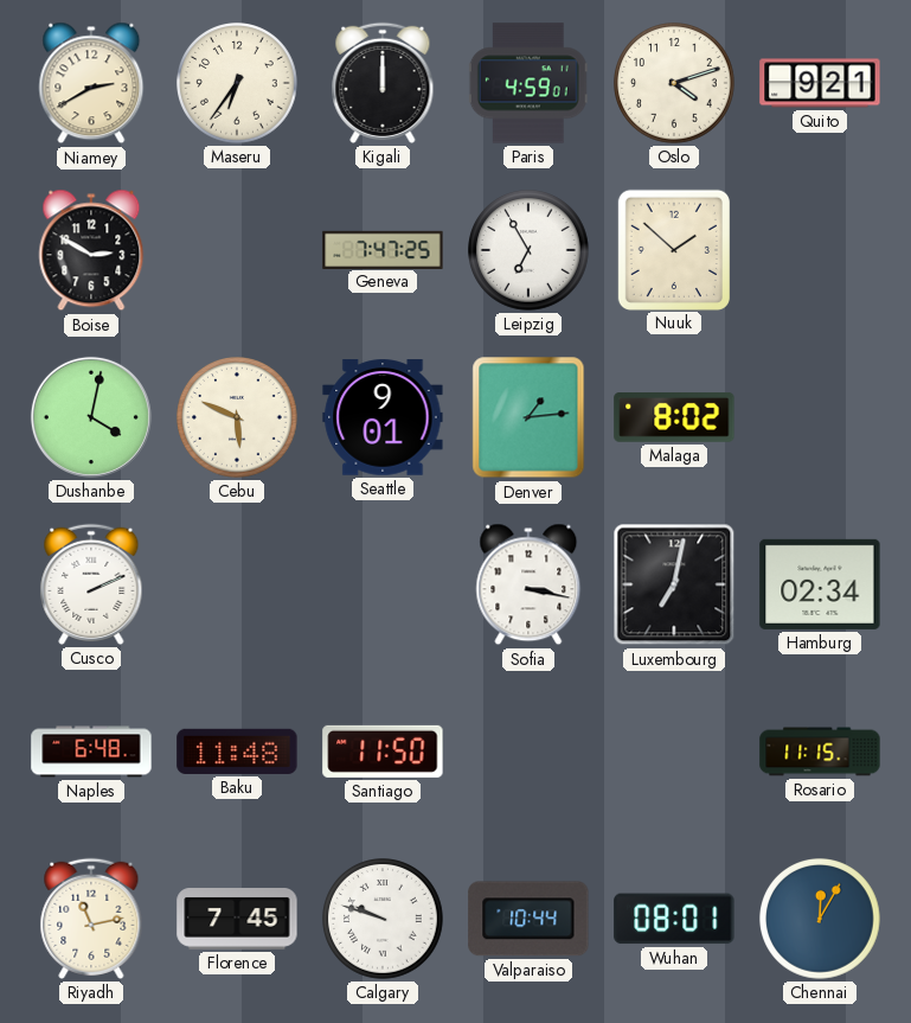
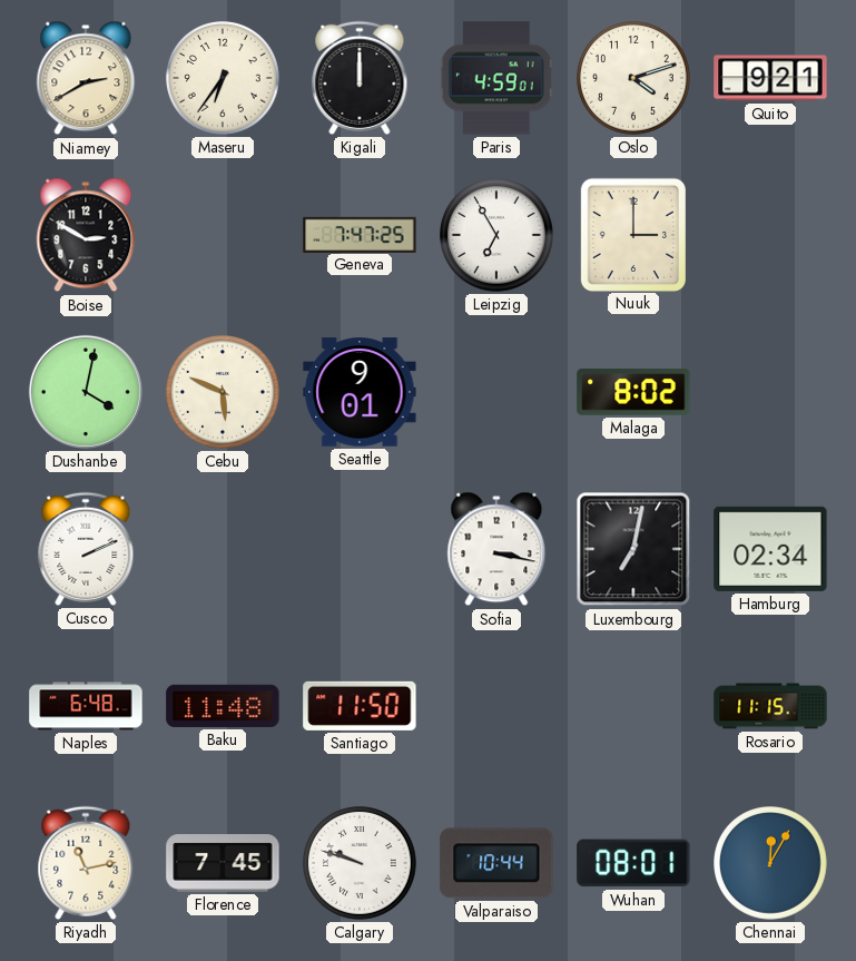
Nuuk: 1:52 -> 3:00
Denver: 1:14 -> none
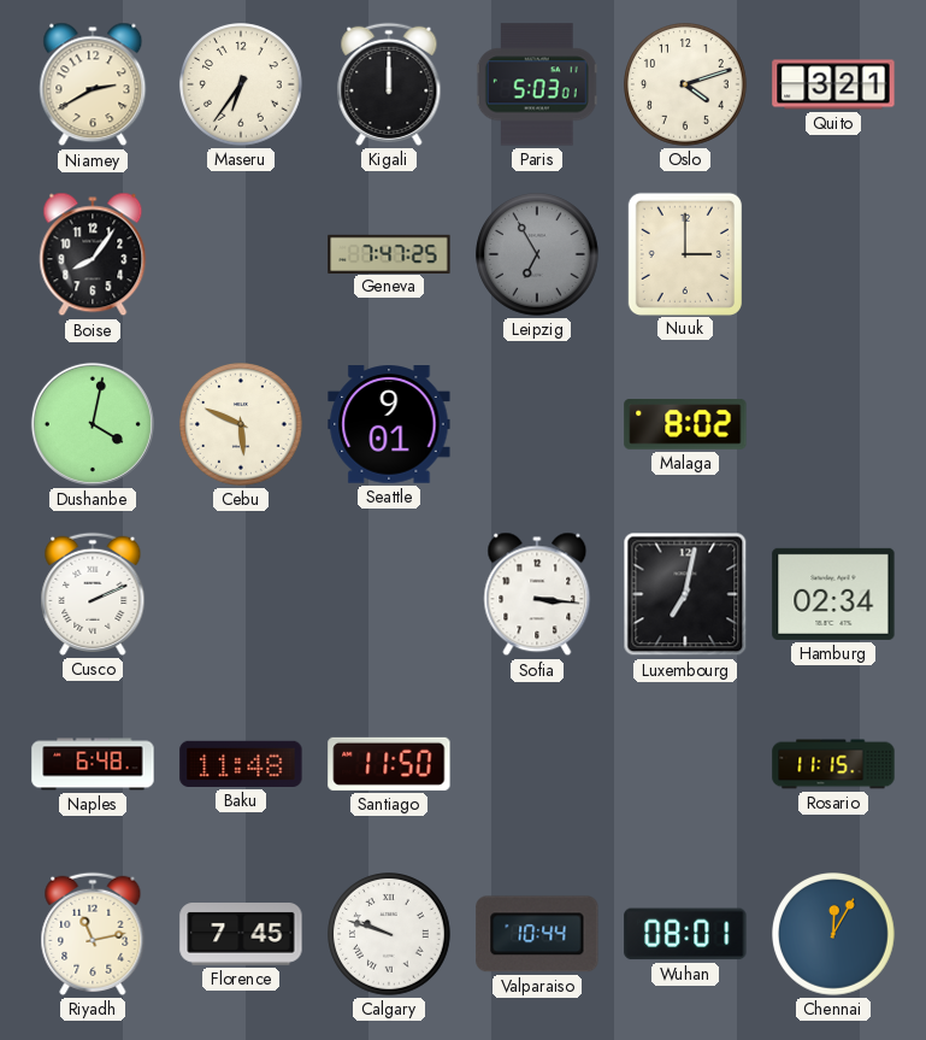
Paris: 4:59 -> 5:03
Quito: 9:21 -> 3:21
Boise: 2:50 -> 8:06
Leipzig dial: white -> grey
Sofia: 3:17 -> 3:16
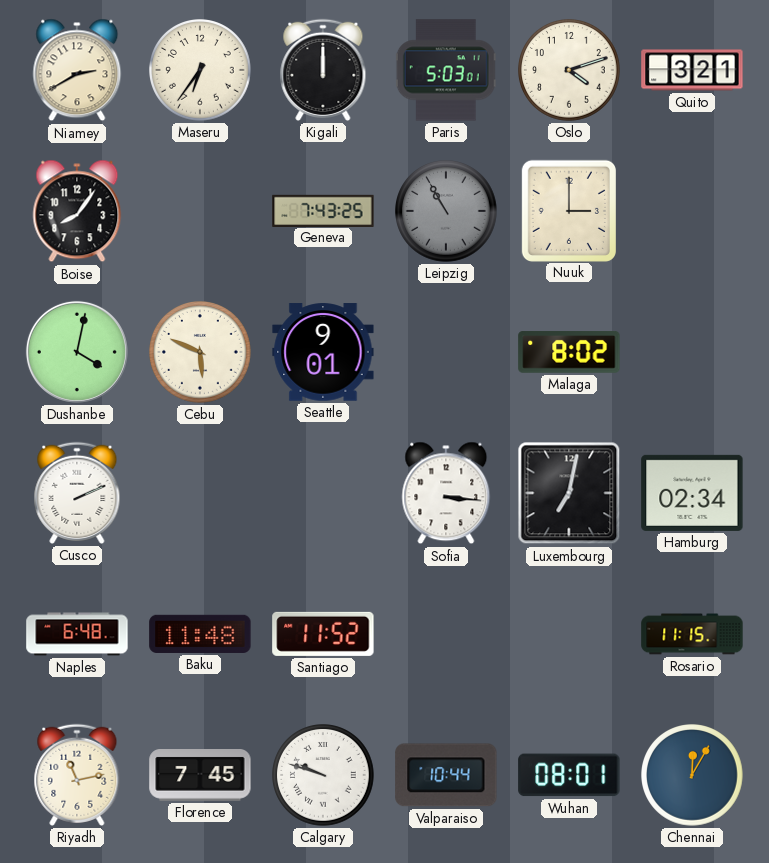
Geneva: 7:47 -> 7:43
Leipzig: 6:55 -> 10:55
Santiago: 11:50 -> 11:52
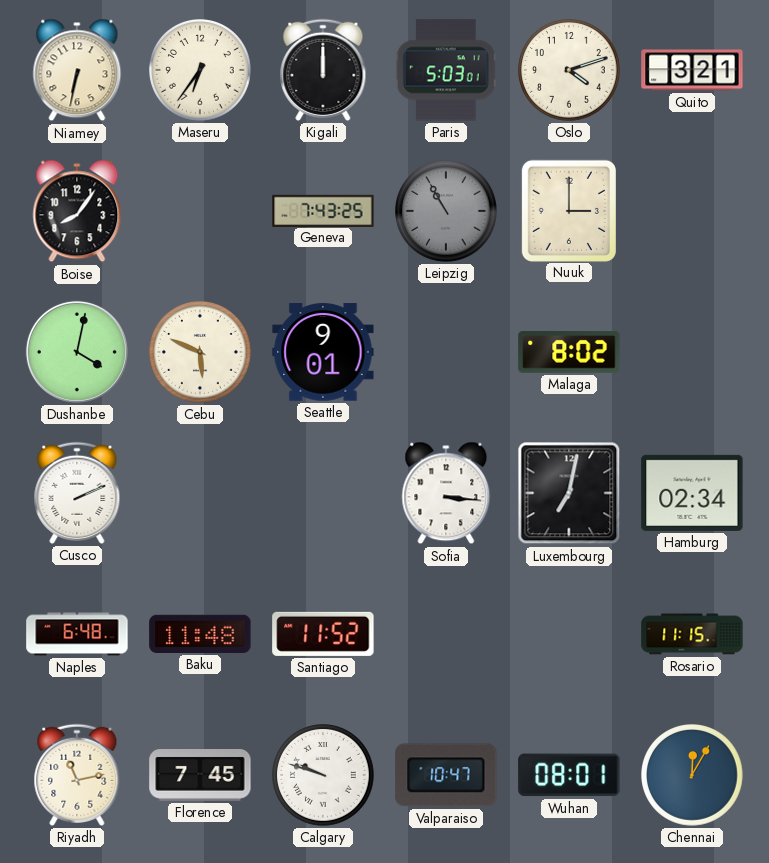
Niamey: 2:40 -> 6:32
Valparaiso: 10:44 -> 10:47
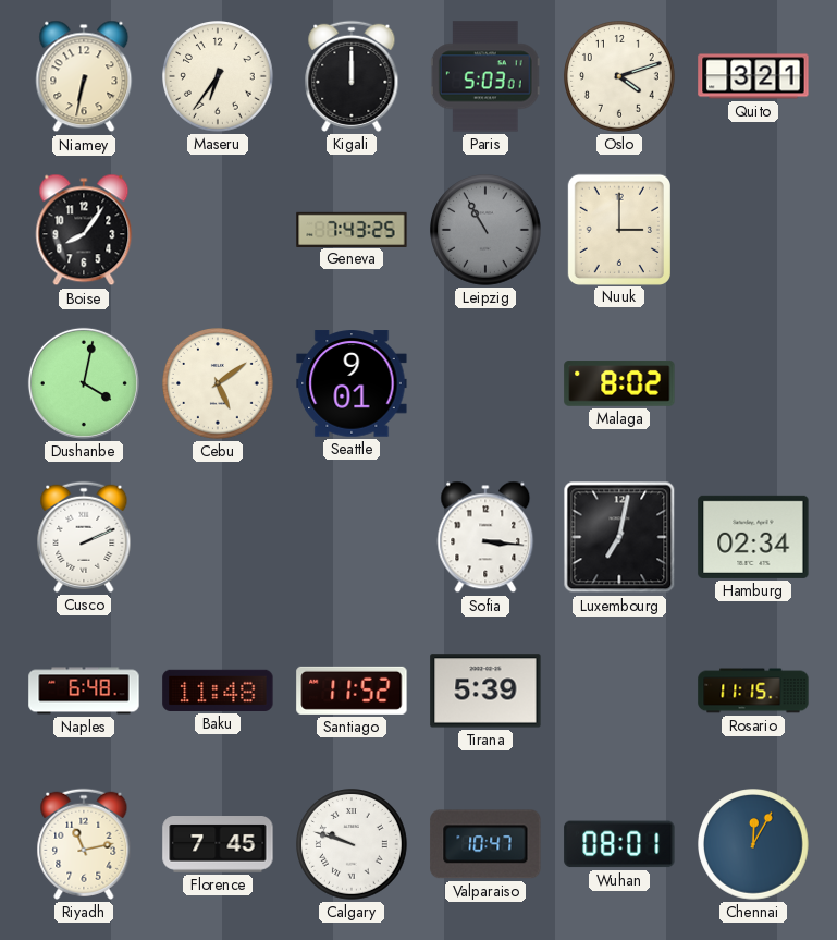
Cebu: 5:49 -> 5:09
Tirana: none -> 5:39
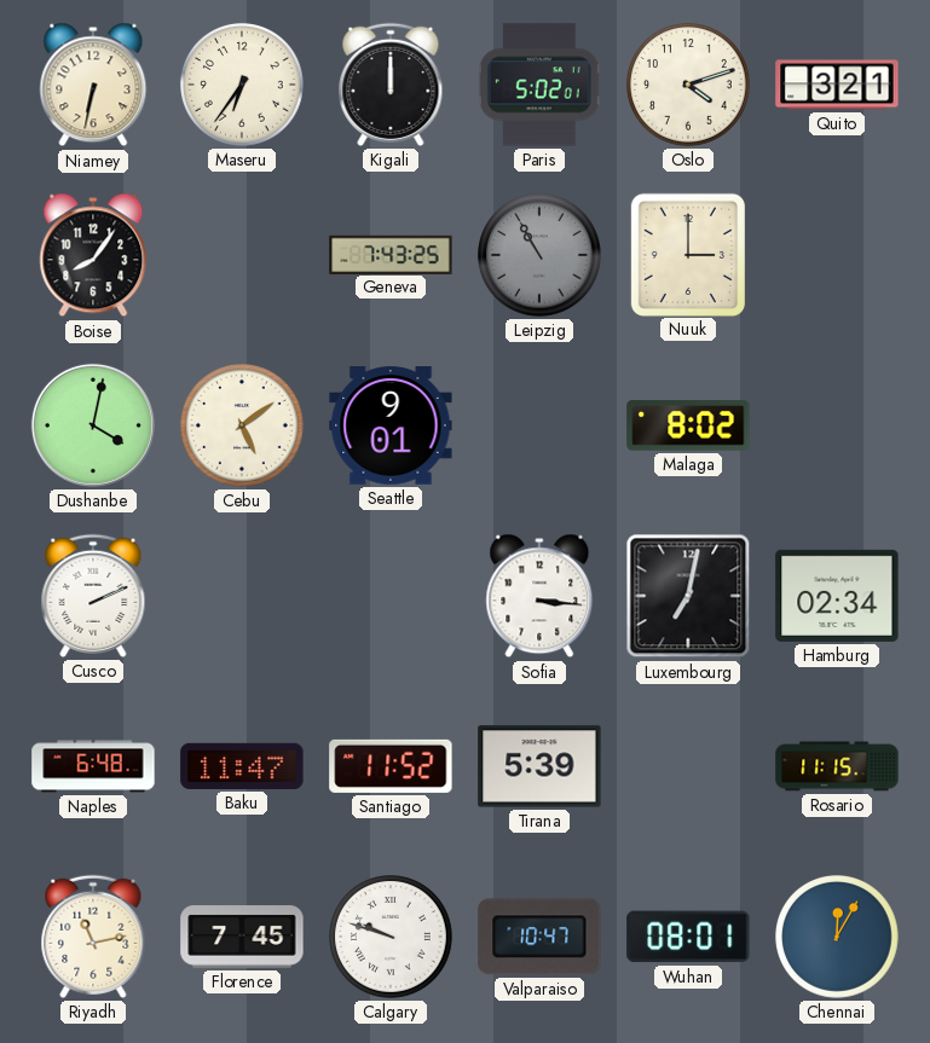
Paris: 5:03 -> 5:02
Baku: 11:48 -> 11:47
